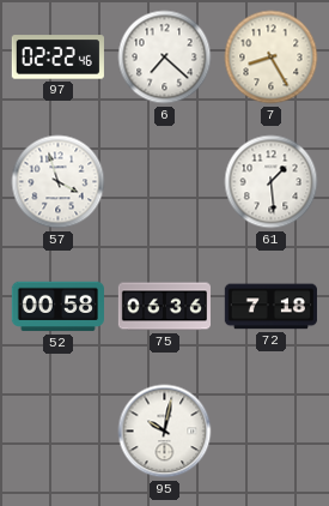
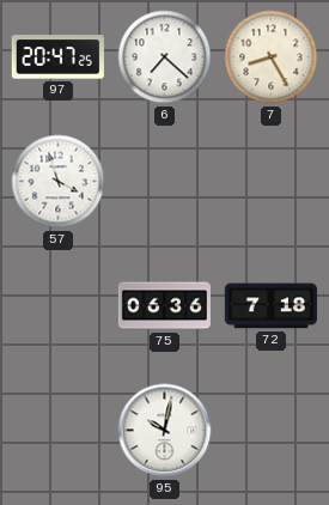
97: 02:22 -> 20:47
61: 1:29 -> none
52: 00:58 -> none
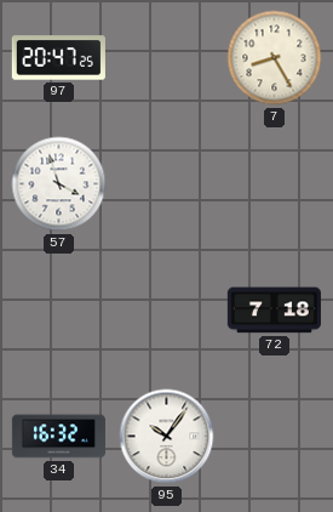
6: 7:22 -> none
75: 06:36 -> none
34: none -> 16:32
95: 10:02 -> 10:06
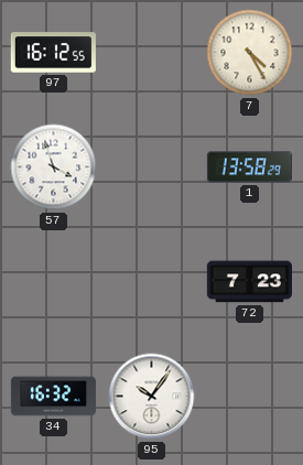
97: 20:47 -> 16:12
7: 8:25 -> 4:25
1: none -> 13:58
72: 7:18 -> 7:23
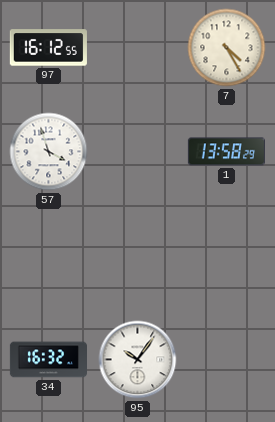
72: 7:23 -> none
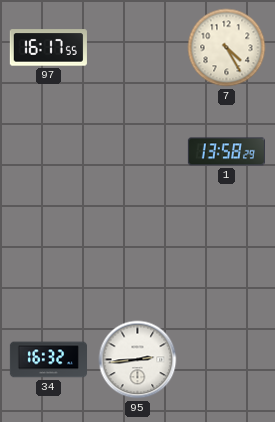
97: 16:12 -> 16:17
57: 3:57 -> none
95: 10:06 -> 2:44
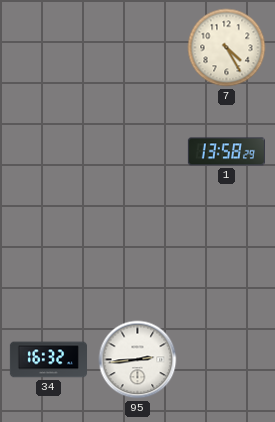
97: 16:17 -> none
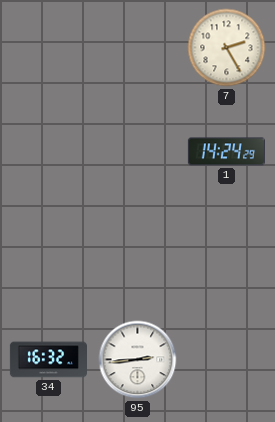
7: 4:25 -> 2:25
1: 13:58 -> 14:24
